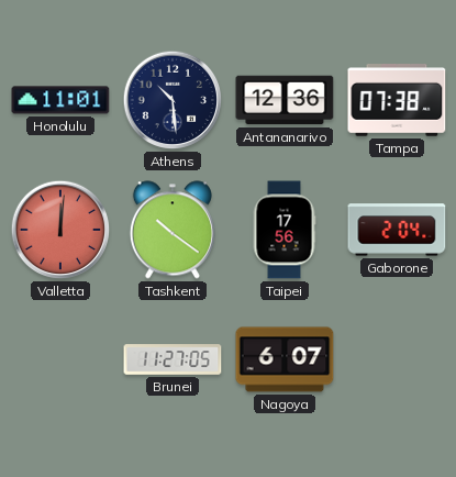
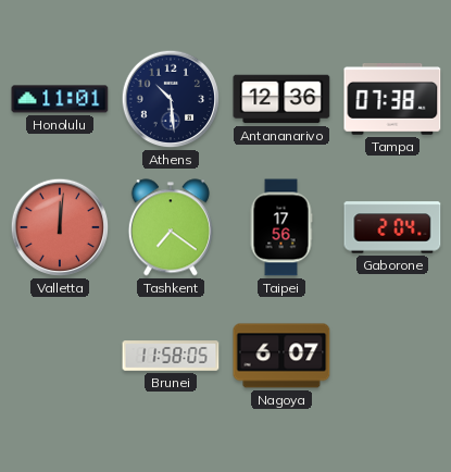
Tashkent: 10:21 -> 7:21
Brunei: 11:27 -> 11:58
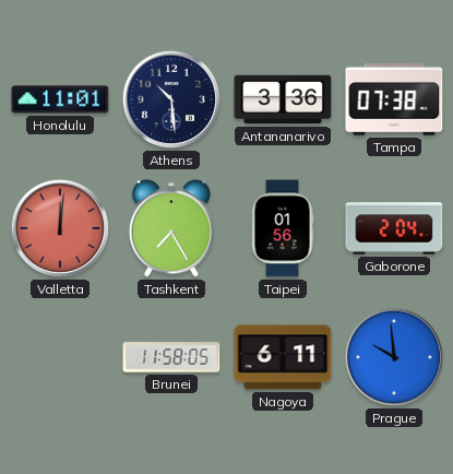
Antananarivo: 12:36 -> 3:36
Tashkent: 7:21 -> 7:25
Taipei: 17:56 -> 01:56
Nagoya: 6:07 -> 6:11
Prague: none -> 9:59
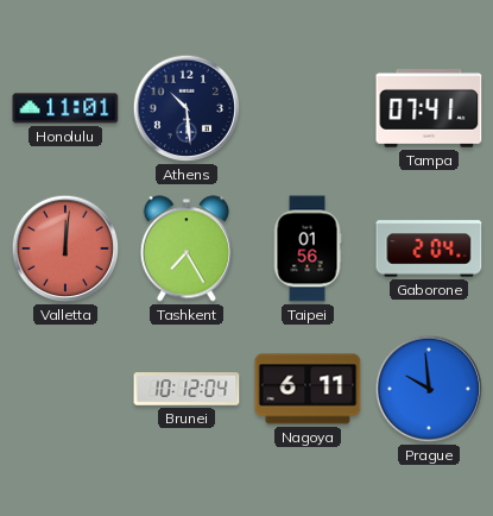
Antananarivo: 3:36 -> none
Tampa: 07:38 -> 07:41
Brunei: 11:58 -> 10:12
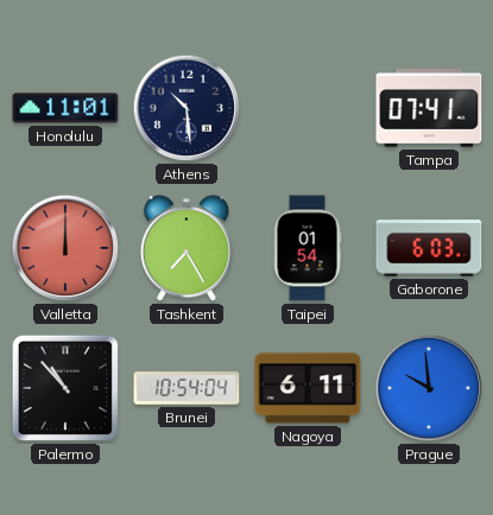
Valletta: 12:01 -> 12:00
Taipei: 01:56 -> 01:54
Gaborone: 2:04 -> 6:03
Palermo: none -> 10:53
Brunei: 10:12 -> 10:54
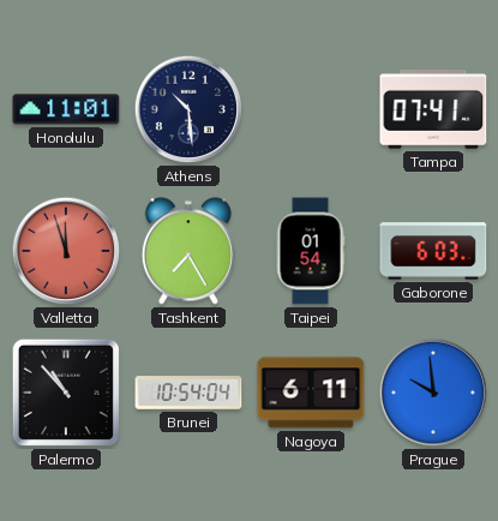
Valletta: 12:00 -> 11:57
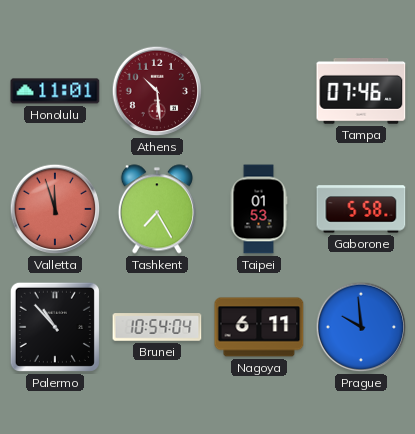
Athens dial: navy -> burgundy
Tampa: 07:41 -> 07:46
Taipei: 01:54 -> 01:53
Gaborone: 6:03 -> 5:58
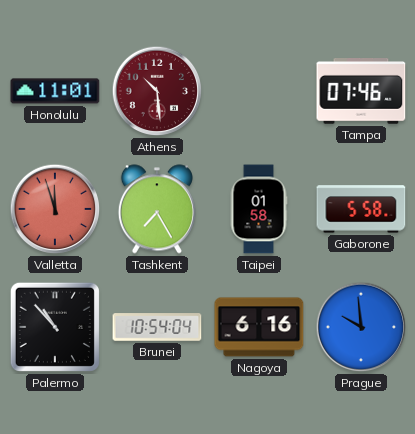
Taipei: 01:53 -> 01:58
Nagoya: 6:11 -> 6:16
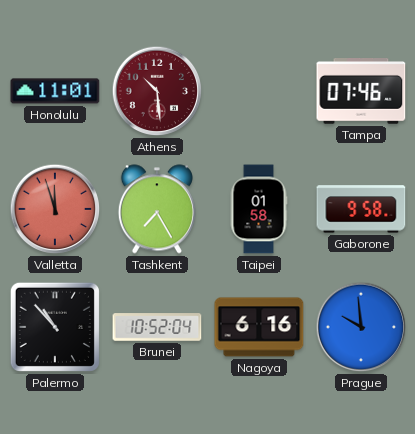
Gaborone: 5:58 -> 9:58
Brunei: 10:54 -> 10:52
